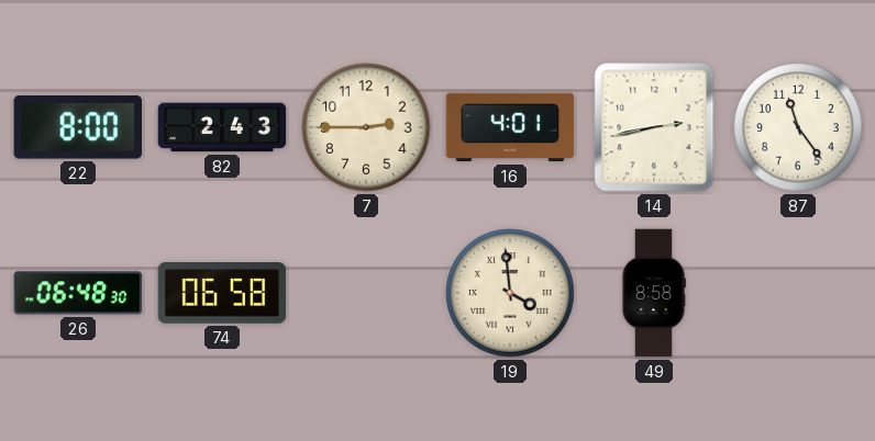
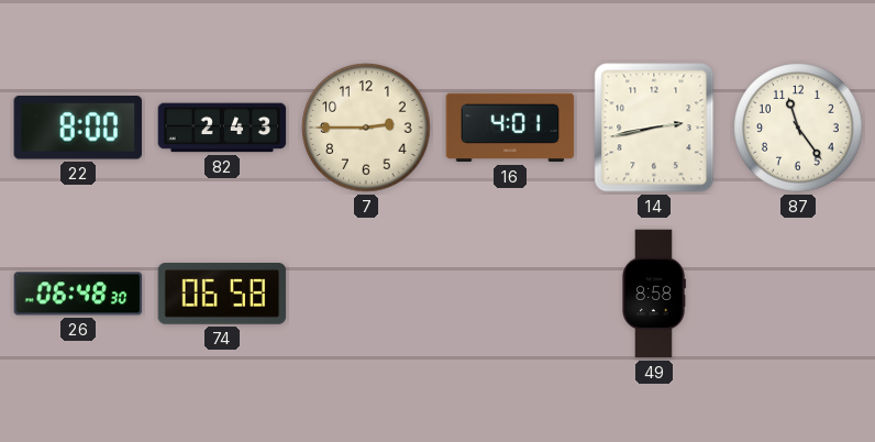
19: 3:59 -> none
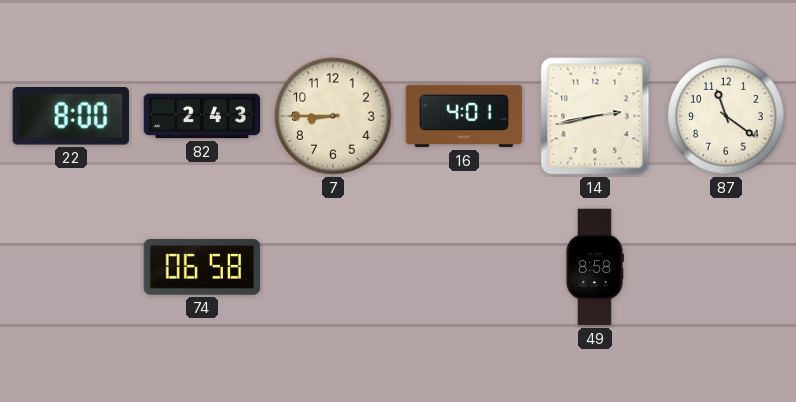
7: 2:45 -> 8:45
87: 11:24 -> 11:21
26: 06:48 -> none
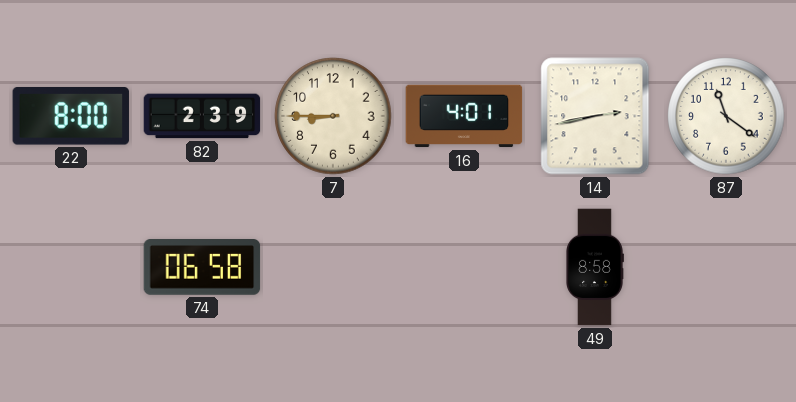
82: 2:43 -> 2:39
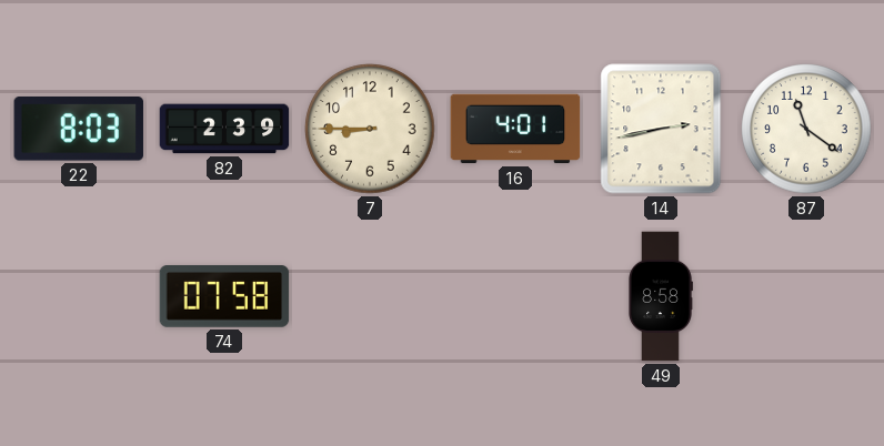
22: 8:00 -> 8:03
74: 06:58 -> 07:58
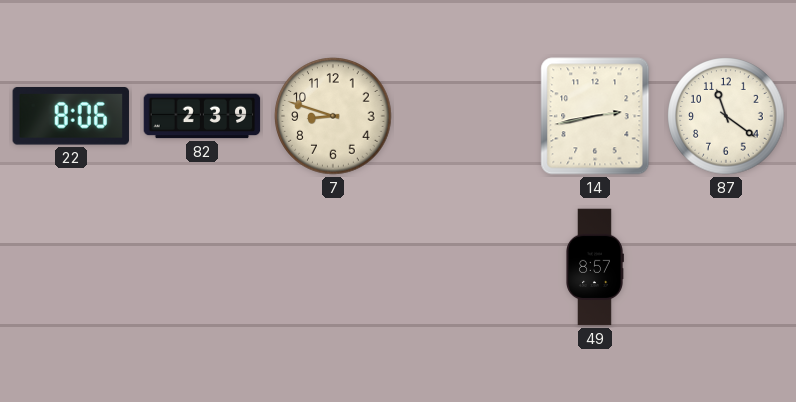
22: 8:03 -> 8:06
7: 8:45 -> 8:48
16: 4:01 -> none
74: 07:58 -> none
49: 8:58 -> 8:57
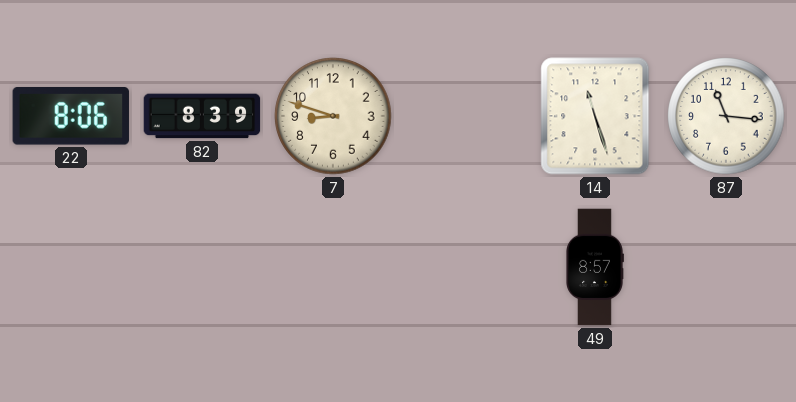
82: 2:39 -> 8:39
14: 2:43 -> 11:27
87: 11:21 -> 11:16
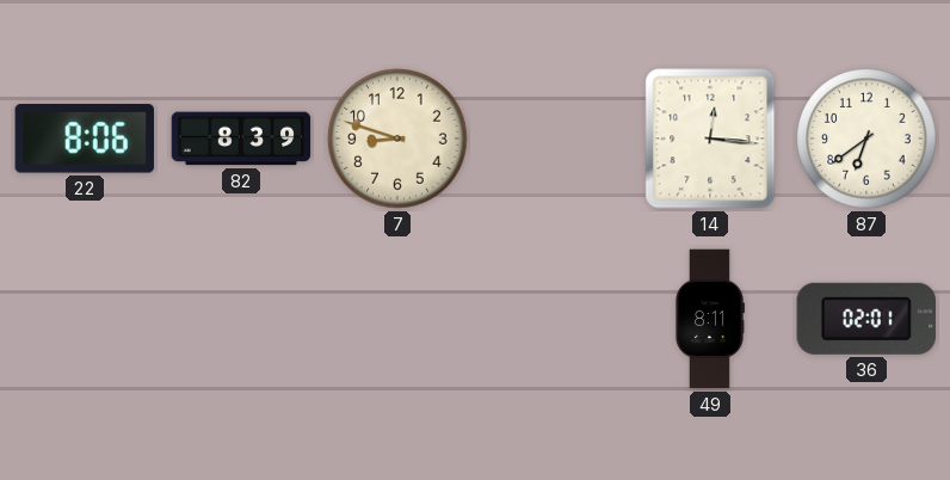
14: 11:27 -> 12:16
87: 11:16 -> 6:39
49: 8:57 -> 8:11
36: none -> 02:01
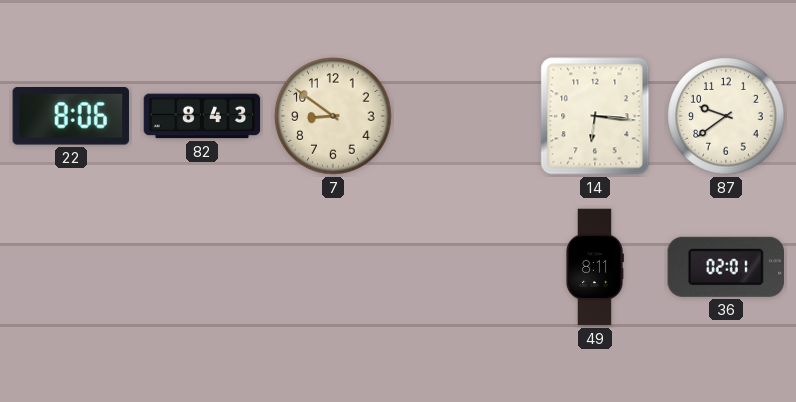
82: 8:39 -> 8:43
7: 8:48 -> 8:51
14: 12:16 -> 6:16
87: 6:39 -> 9:39
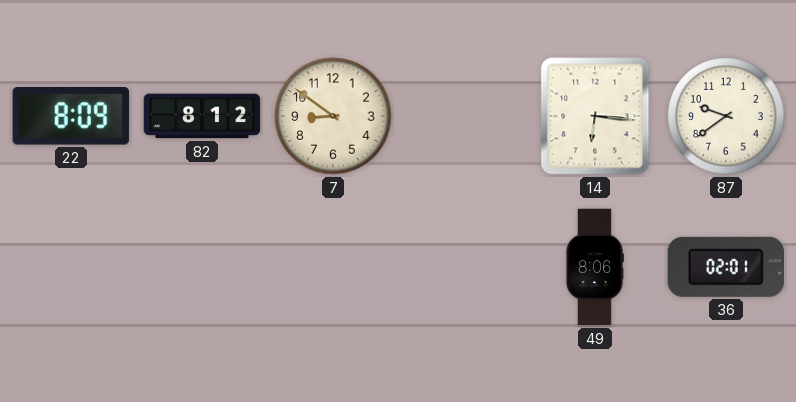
22: 8:06 -> 8:09
82: 8:43 -> 8:12
49: 8:11 -> 8:06
